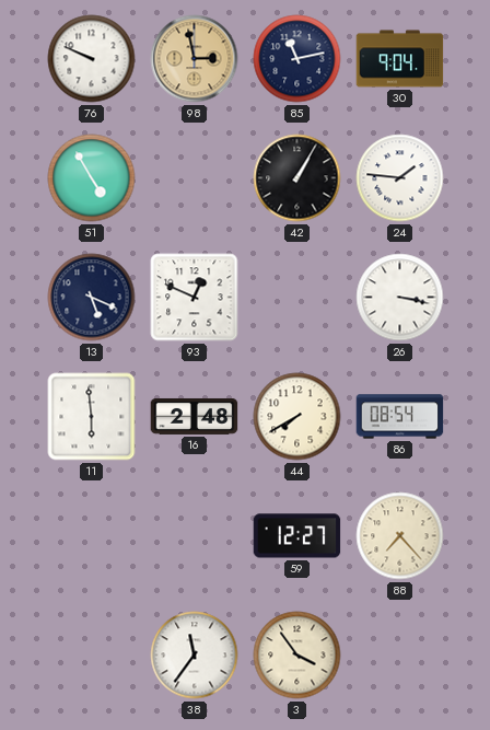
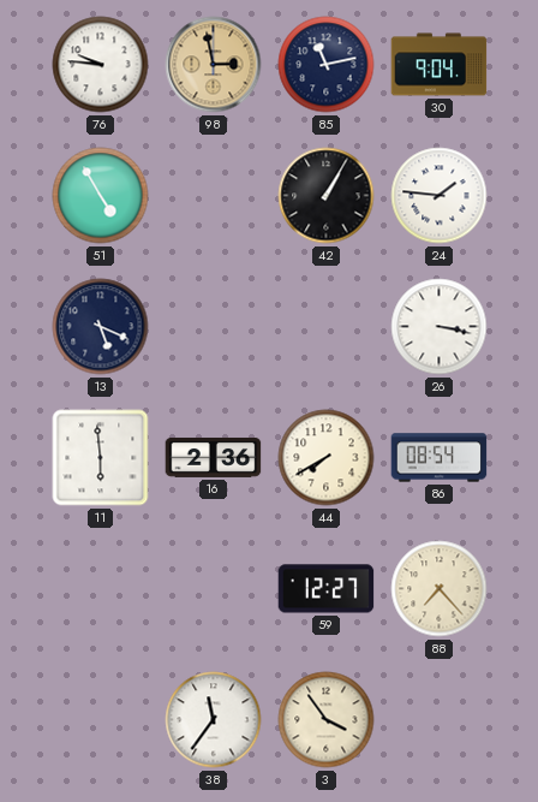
76: 9:49 -> 9:46
93: 12:49 -> none
16: 2:48 -> 2:36
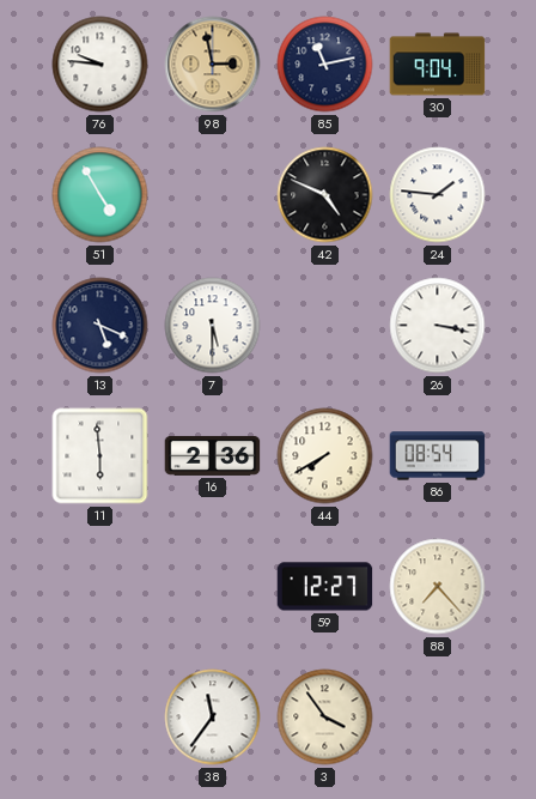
42: 1:05 -> 4:49
7: none -> 5:30
